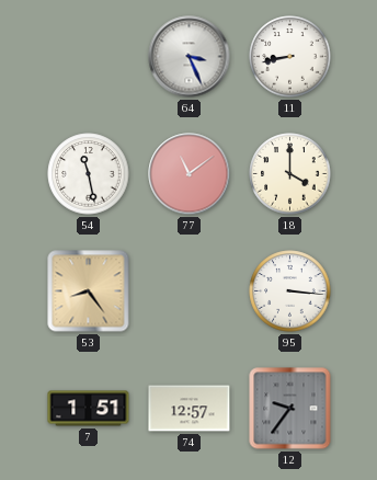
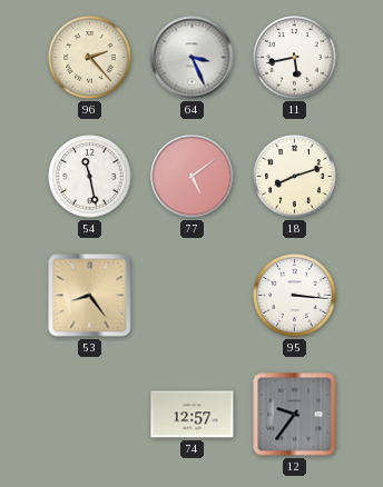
96: none -> 2:23
11: 8:43 -> 5:43
77: 11:09 -> 5:09
18: 4:00 -> 8:12
7: 1:51 -> none
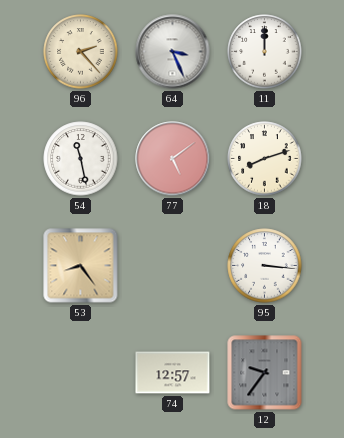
11: 5:43 -> 12:00
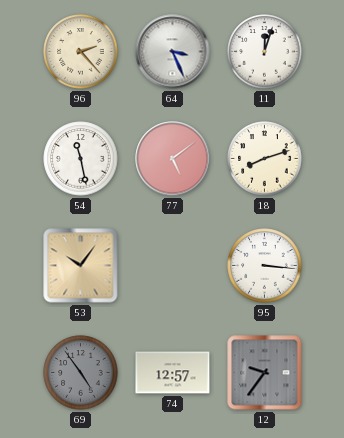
11: 12:00 -> 12:03
53: 8:24 -> 10:06
69: none -> 4:54
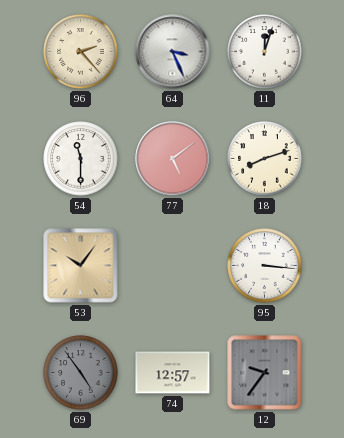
54: 11:28 -> 11:30
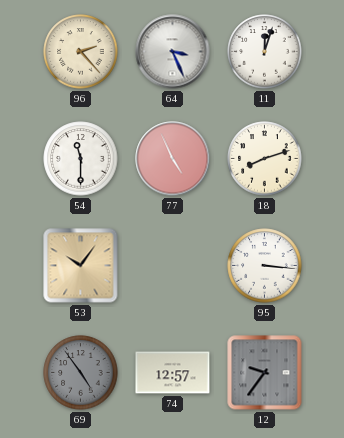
77: 5:09 -> 4:56
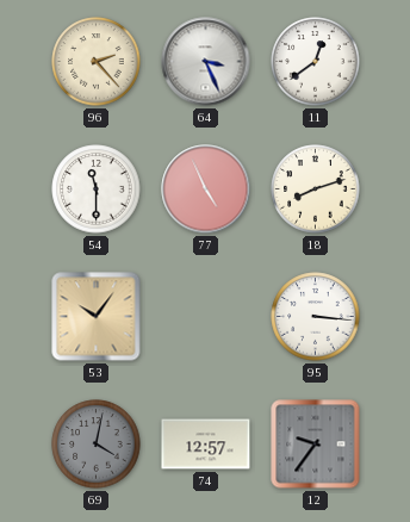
11: 12:03 -> 12:39
69: 4:54 -> 4:02
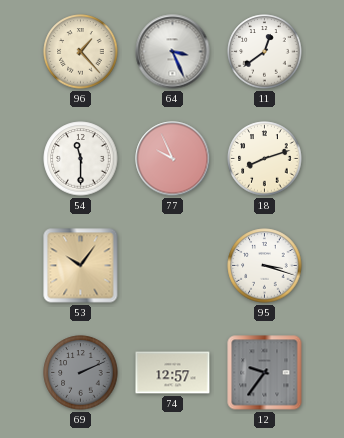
96: 2:23 -> 1:23
77: 4:56 -> 9:56
95: 3:16 -> 3:18
69: 4:02 -> 2:11
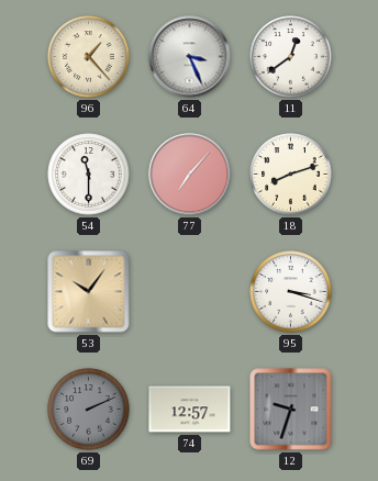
77: 9:56 -> 7:07
12: 9:36 -> 9:33
